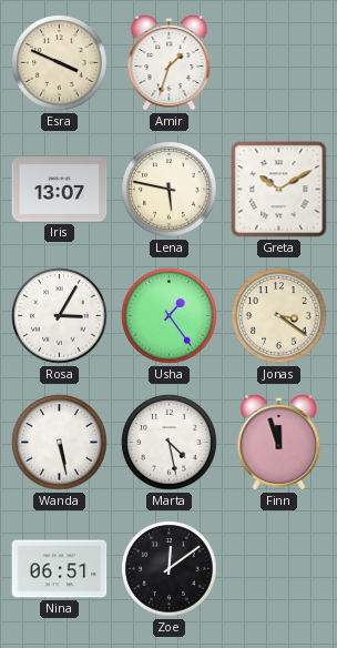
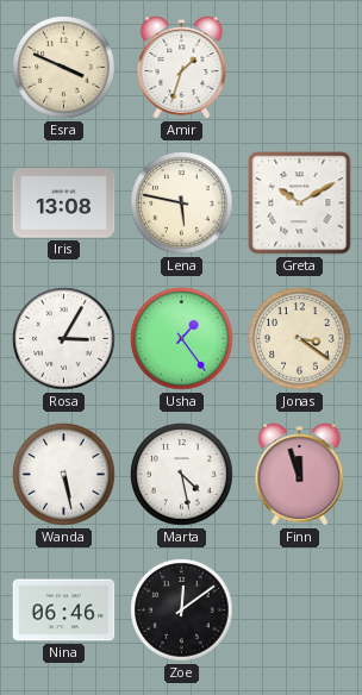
Iris: 13:07 -> 13:08
Nina: 06:51 -> 06:46
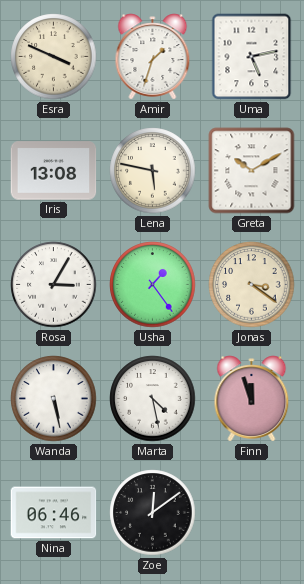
Uma: none -> 5:13
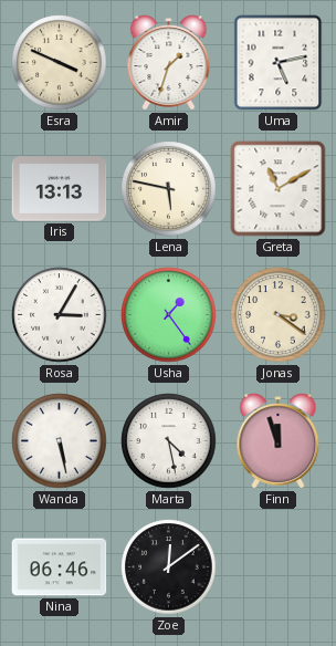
Iris: 13:08 -> 13:13
Greta: 10:10 -> 11:10
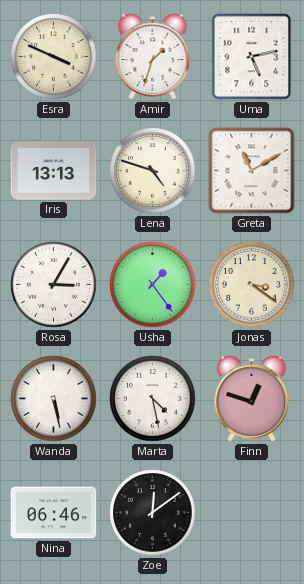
Lena: 5:47 -> 4:48
Finn: 11:57 -> 12:48
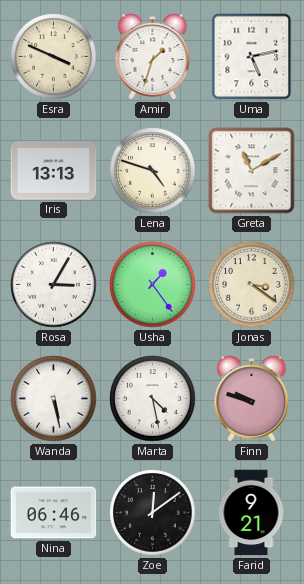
Finn: 12:48 -> 9:48
Farid: none -> 9:21
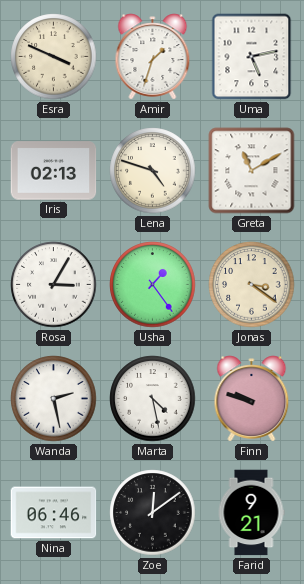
Iris: 13:13 -> 02:13
Wanda: 5:28 -> 2:28
